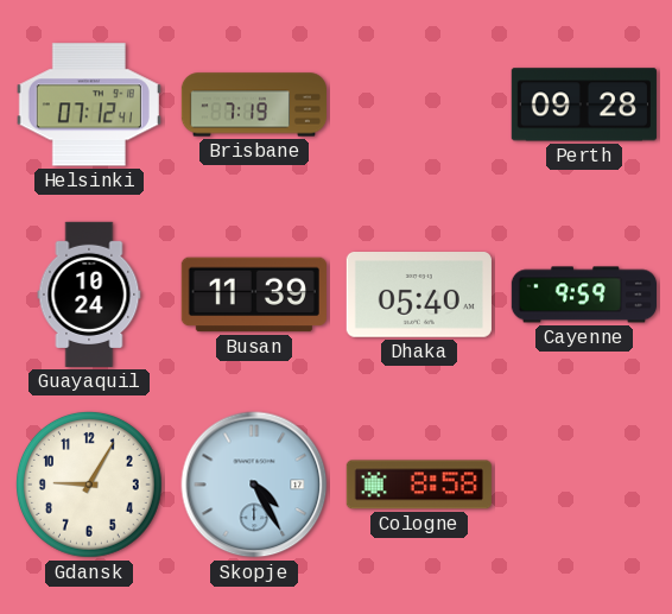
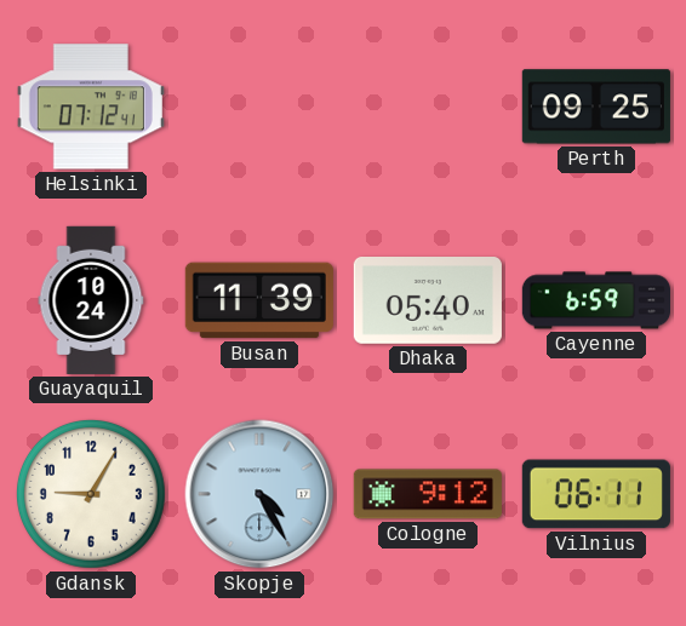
Brisbane: 7:19 -> none
Perth: 09:28 -> 09:25
Cayenne: 9:59 -> 6:59
Cologne: 8:58 -> 9:12
Vilnius: none -> 06:11
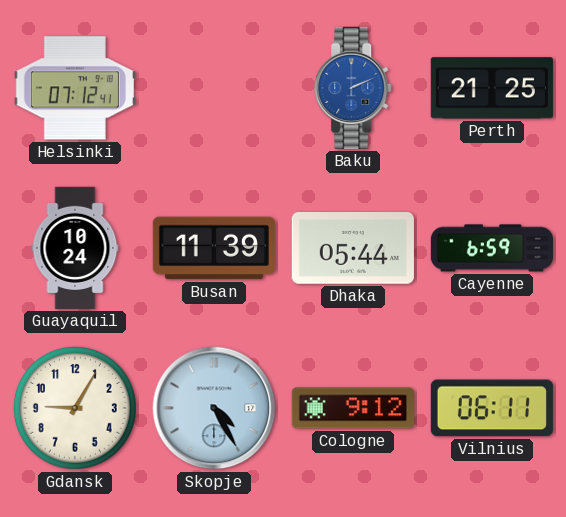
Baku: none -> 2:11
Perth: 09:25 -> 21:25
Dhaka: 05:40 -> 05:44
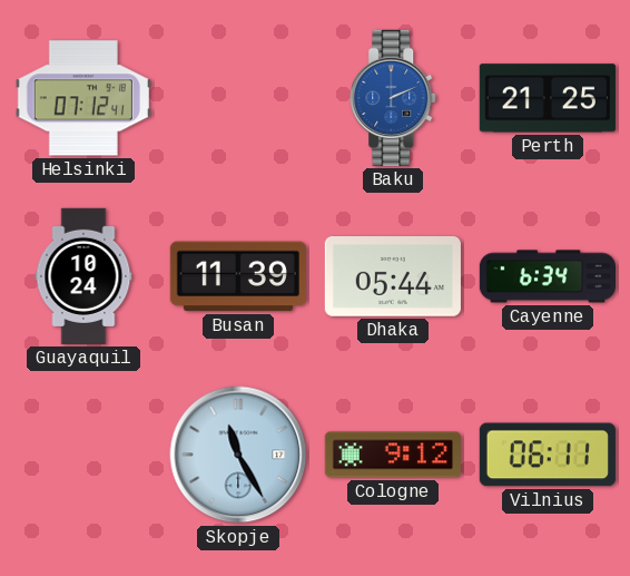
Cayenne: 6:59 -> 6:34
Gdansk: 9:05 -> none
Skopje: 4:25 -> 11:25
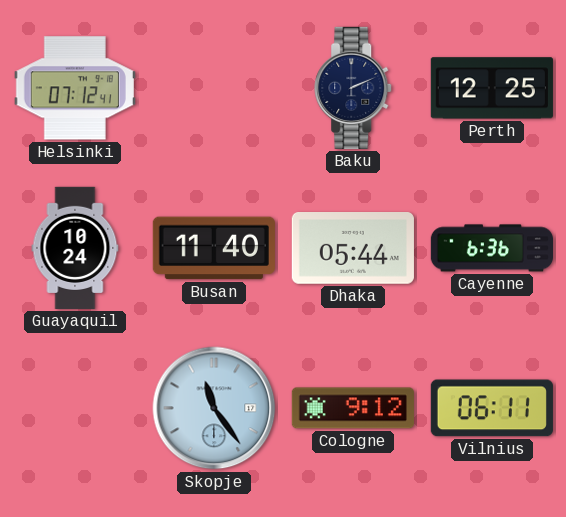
Baku dial: blue -> navy
Perth: 21:25 -> 12:25
Busan: 11:39 -> 11:40
Cayenne: 6:34 -> 6:36
Skopje: 11:25 -> 11:24
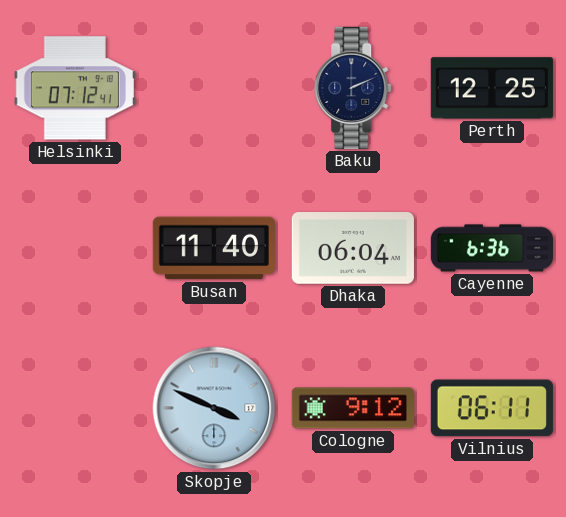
Guayaquil: 10:24 -> none
Dhaka: 05:44 -> 06:04
Skopje: 11:24 -> 3:49
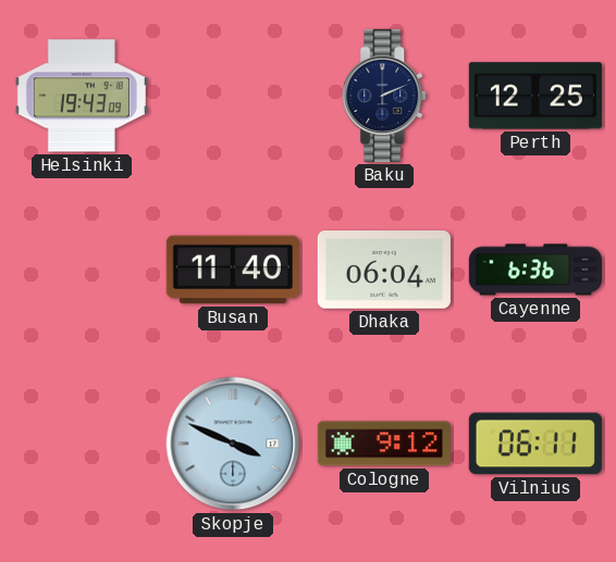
Helsinki: 07:12 -> 19:43
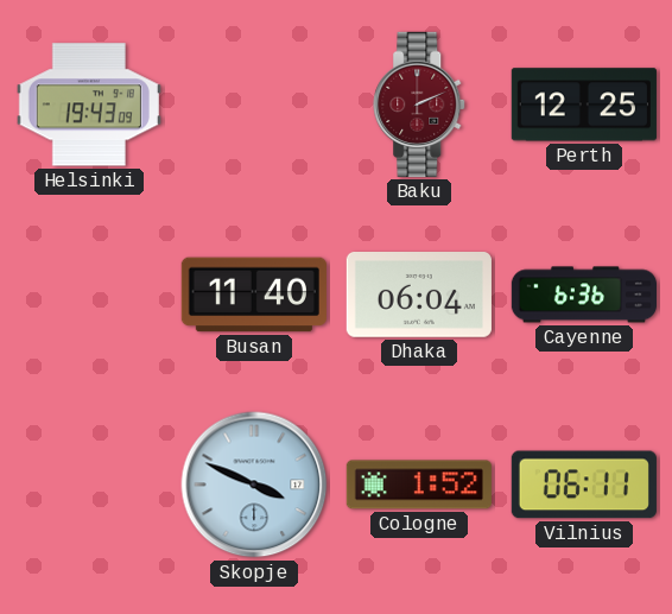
Baku dial: navy -> burgundy
Cologne: 9:12 -> 1:52
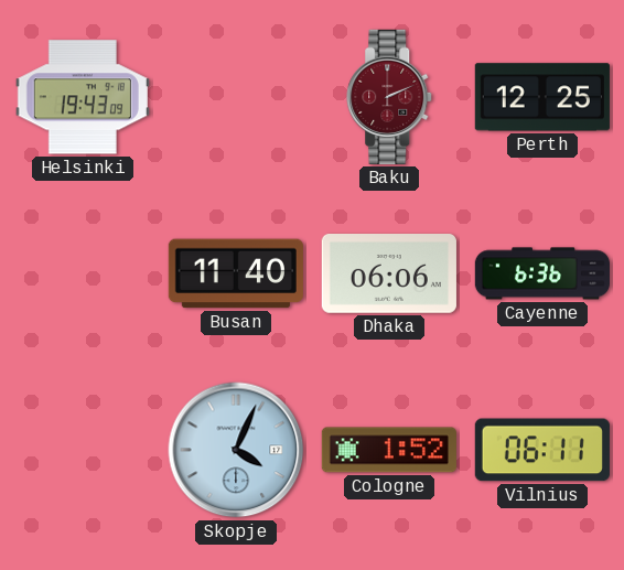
Dhaka: 06:04 -> 06:06
Skopje: 3:49 -> 4:04
